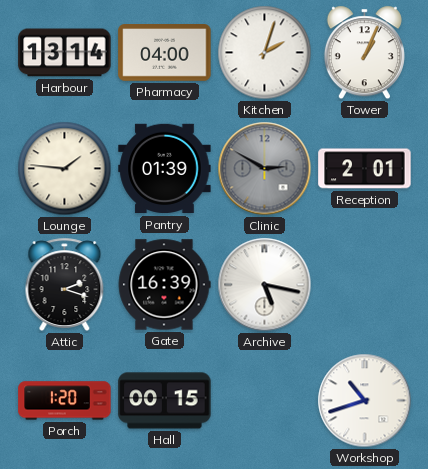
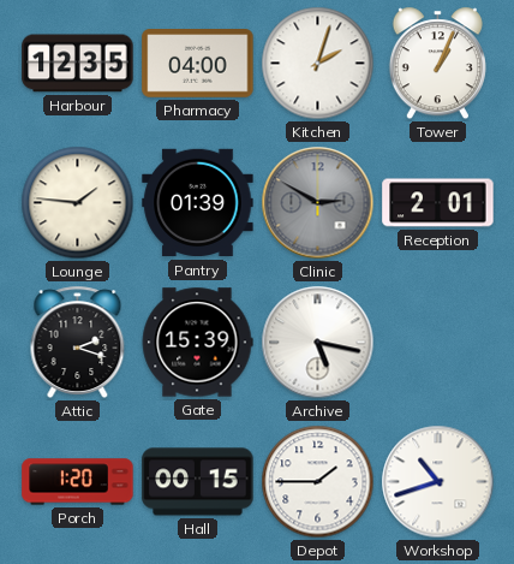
Harbour: 13:14 -> 12:35
Gate: 16:39 -> 15:39
Depot: none -> 1:45
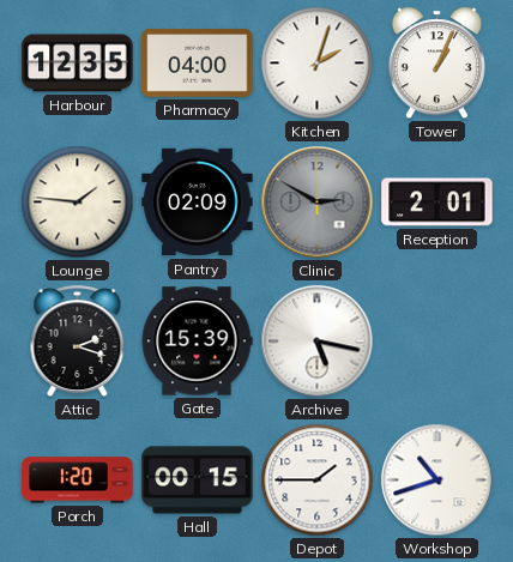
Pantry: 01:39 -> 02:09
